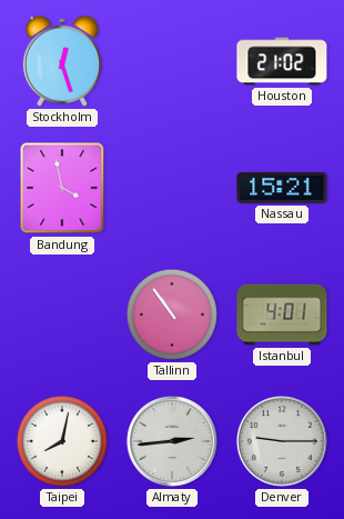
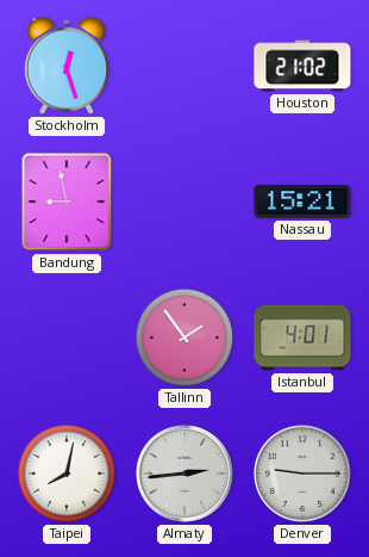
Bandung: 3:58 -> 8:58
Tallinn: 10:54 -> 1:54
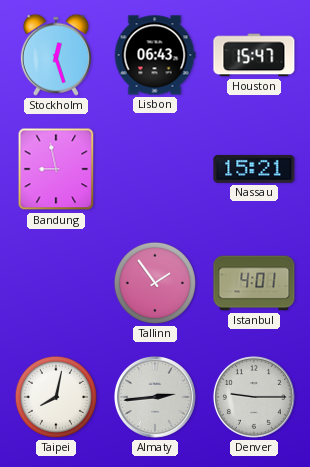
Lisbon: none -> 06:43
Houston: 21:02 -> 15:47
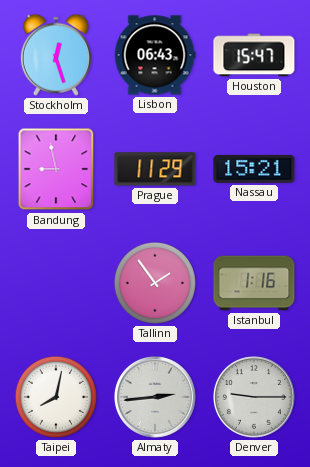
Prague: none -> 11:29
Istanbul: 4:01 -> 1:16
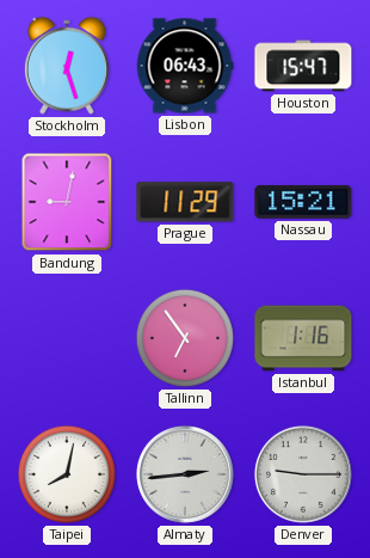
Bandung: 8:58 -> 9:02
Tallinn: 1:54 -> 6:54
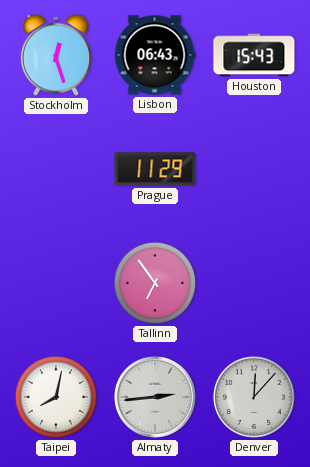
Houston: 15:47 -> 15:43
Bandung: 9:02 -> none
Nassau: 15:21 -> none
Istanbul: 1:16 -> none
Denver: 9:15 -> 12:07
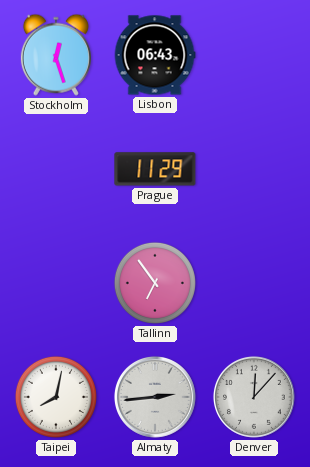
Houston: 15:43 -> none
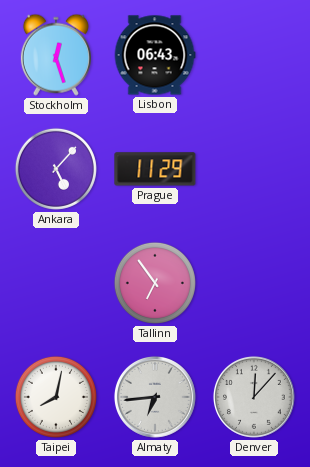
Ankara: none -> 5:07
Almaty: 2:44 -> 6:44
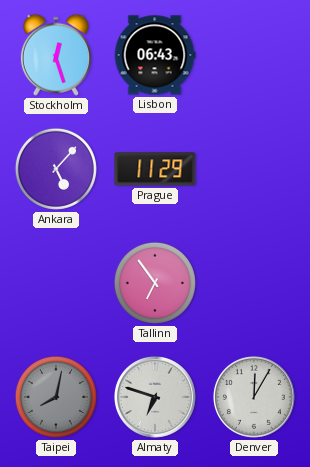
Taipei dial: white -> grey
Almaty: 6:44 -> 6:48
Denver: 12:07 -> 12:05
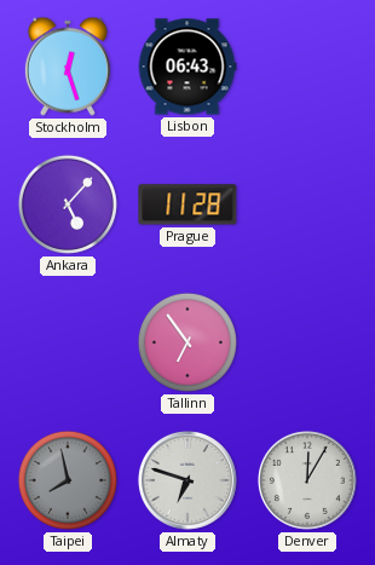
Prague: 11:29 -> 11:28
Taipei: 8:02 -> 7:58
